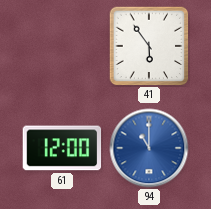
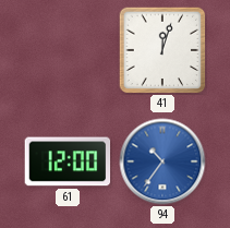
41: 5:54 -> 12:03
94: 11:00 -> 10:36
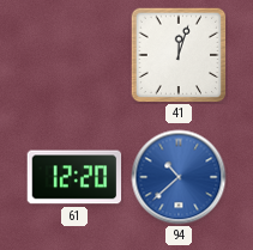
61: 12:00 -> 12:20
94: 10:36 -> 10:38
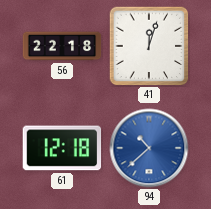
56: none -> 22:18
61: 12:20 -> 12:18
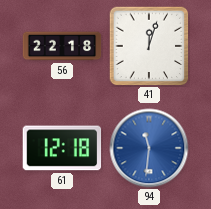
94: 10:38 -> 11:31
